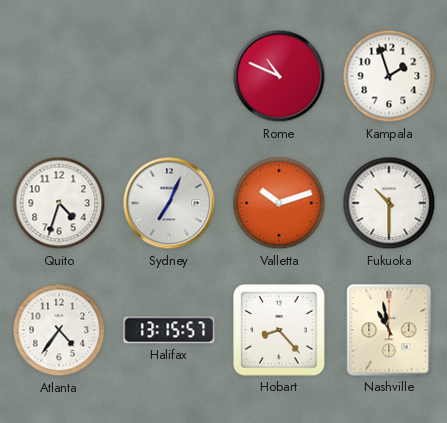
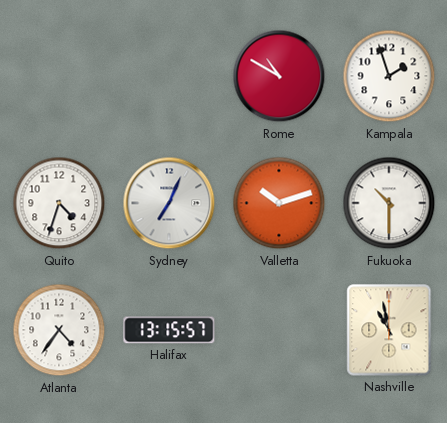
Rome: 10:49 -> 10:50
Hobart: 8:23 -> none
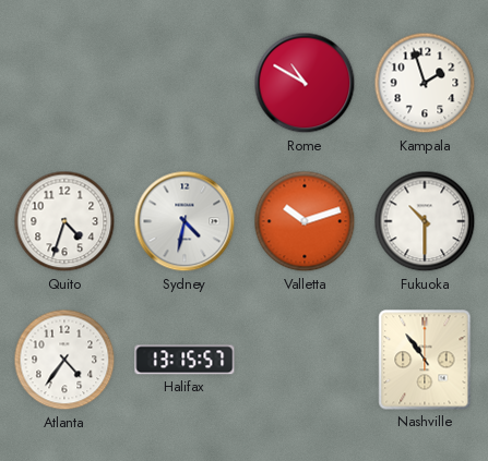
Sydney: 7:04 -> 4:32
Nashville: 10:58 -> 10:54
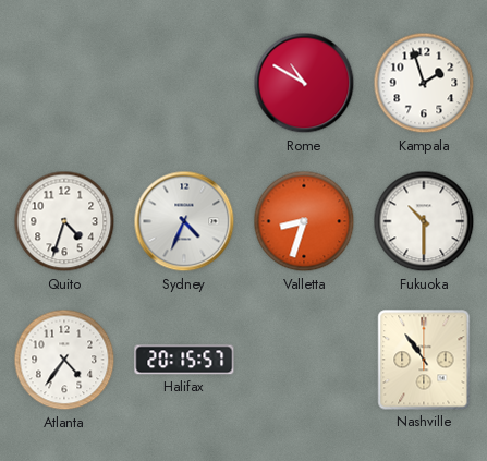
Sydney: 4:32 -> 4:34
Valletta: 10:12 -> 8:33
Halifax: 13:15 -> 20:15
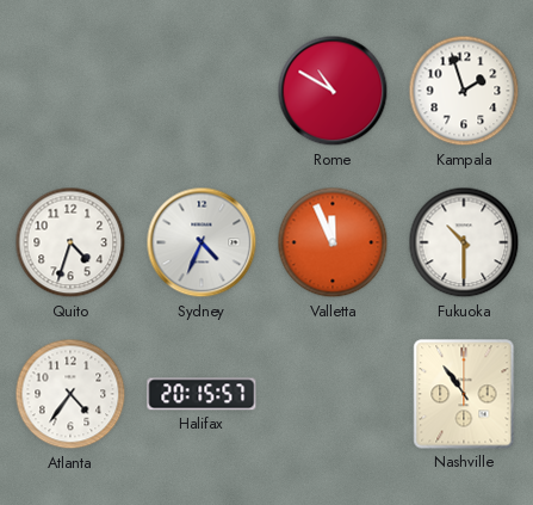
Valletta: 8:33 -> 11:56
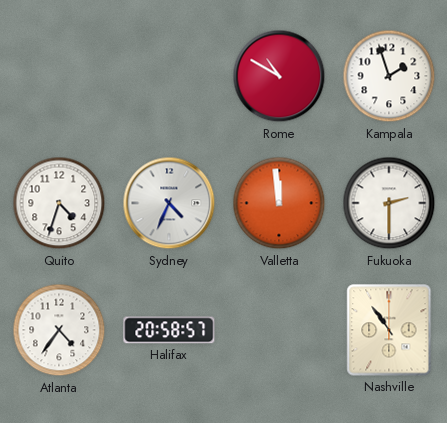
Valletta: 11:56 -> 11:59
Fukuoka: 10:30 -> 2:30
Halifax: 20:15 -> 20:58
